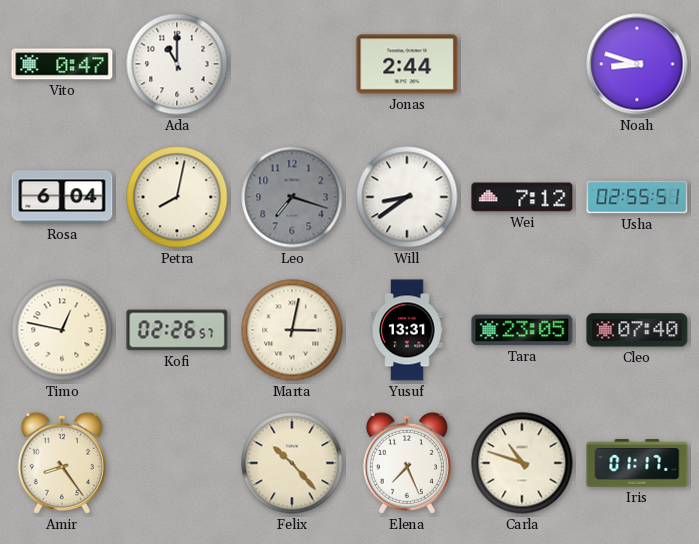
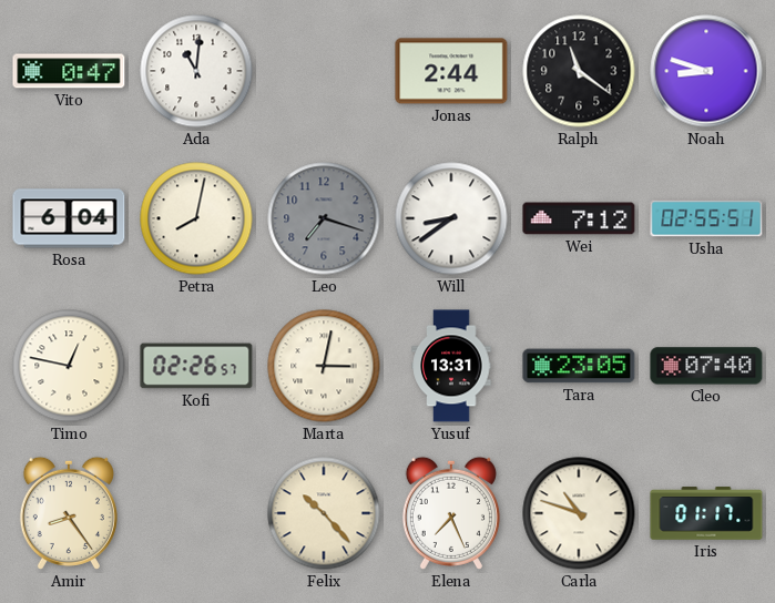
Ada: 11:00 -> 11:01
Ralph: none -> 11:21
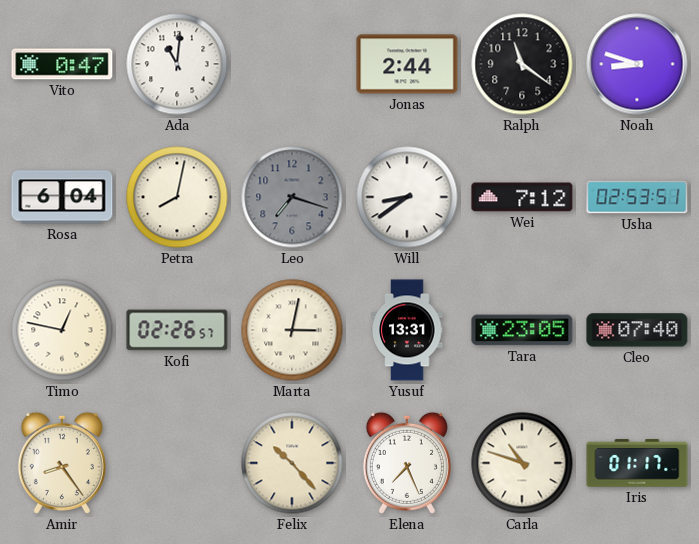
Usha: 02:55 -> 02:53
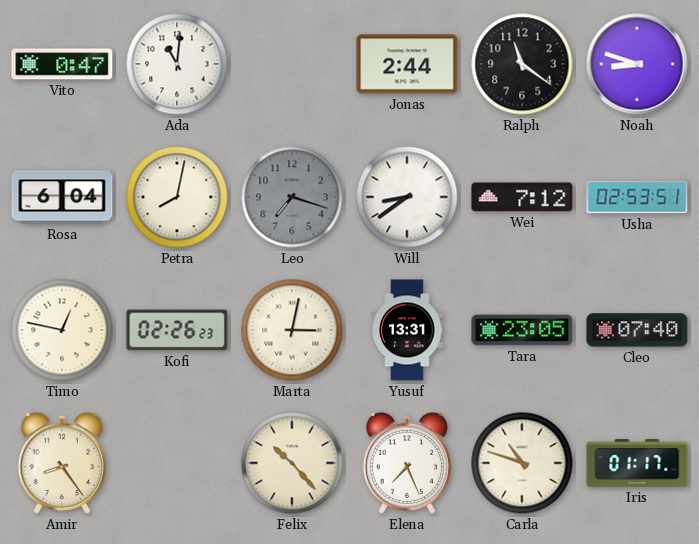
Kofi: 02:26:57 -> 02:26:23
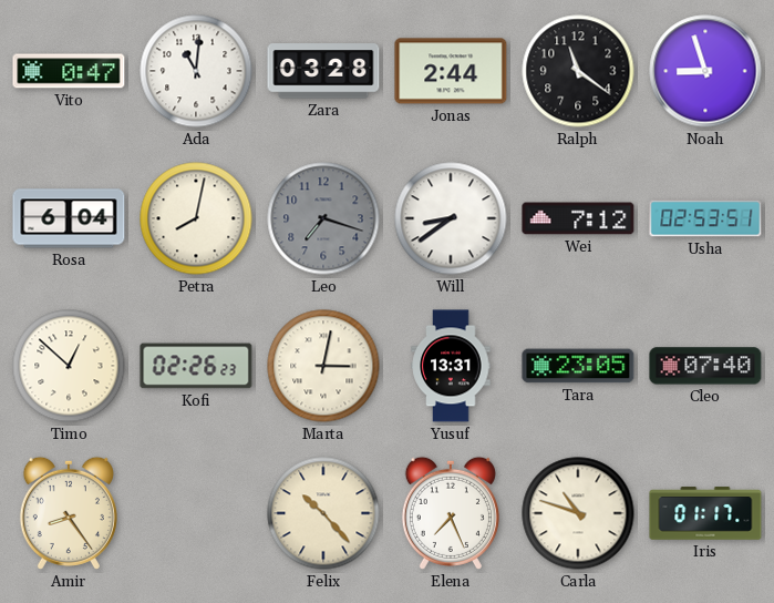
Zara: none -> 03:28
Noah: 8:48 -> 8:57
Timo: 12:47 -> 12:52
